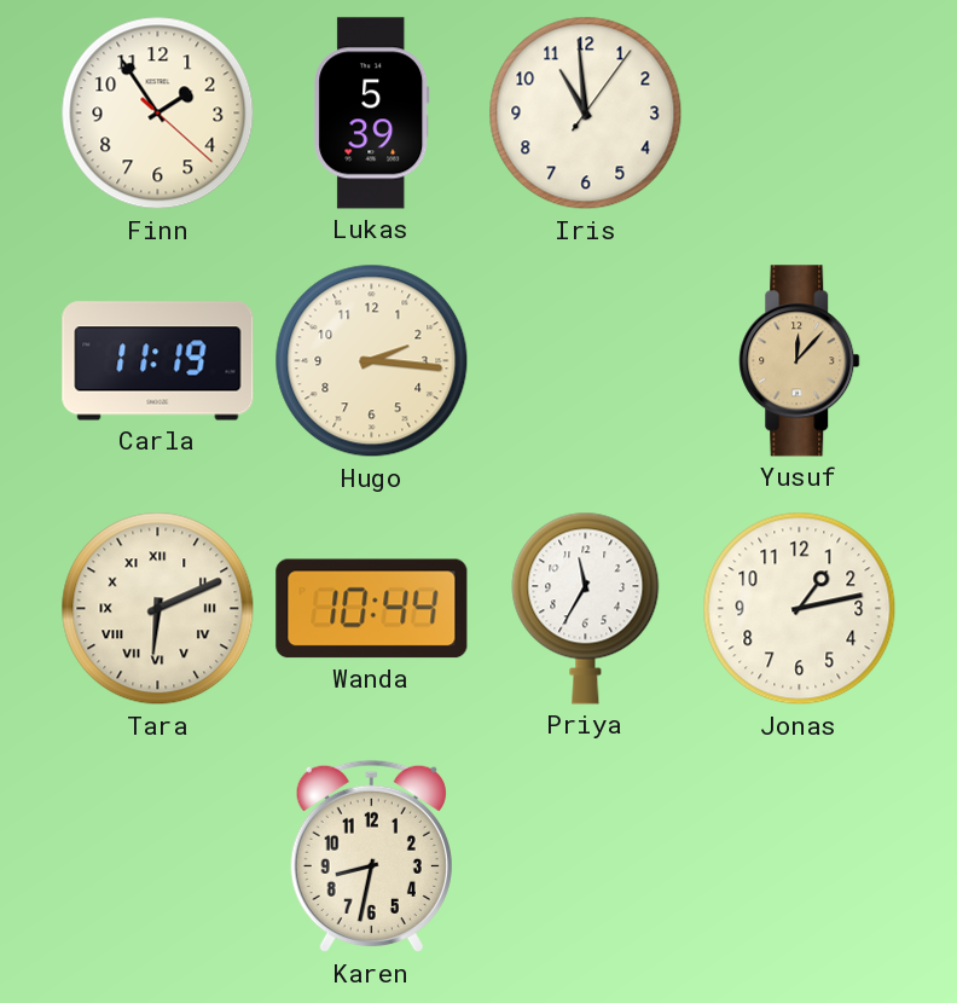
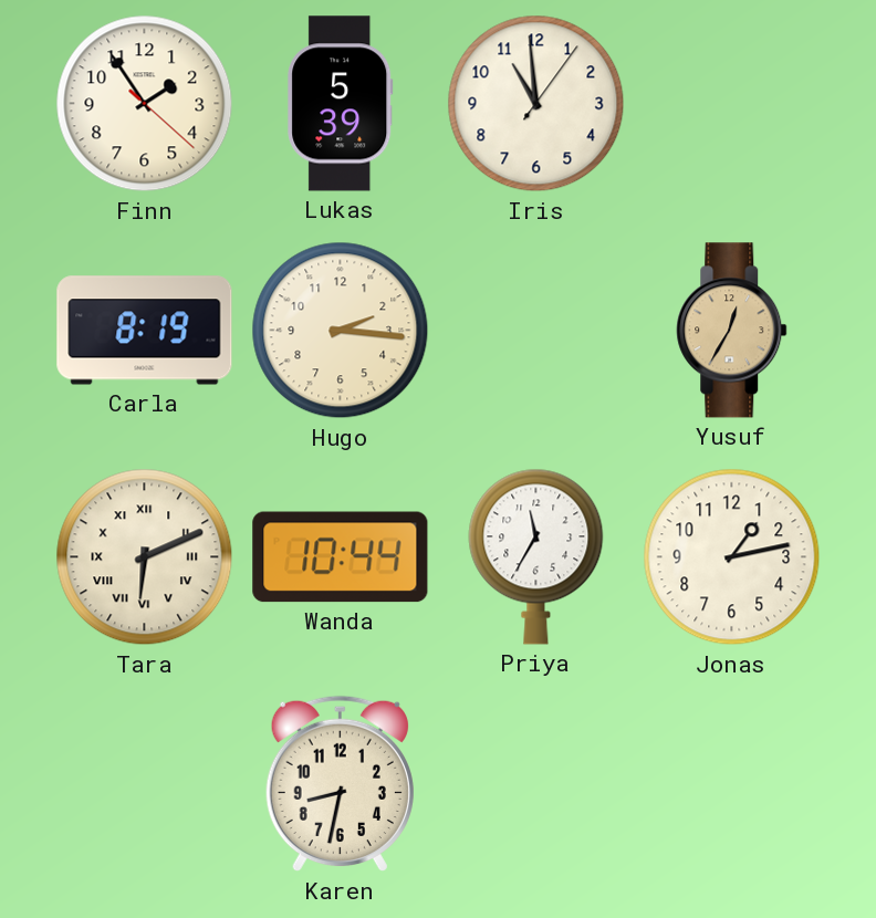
Carla: 11:19 -> 8:19
Yusuf: 12:07 -> 12:35
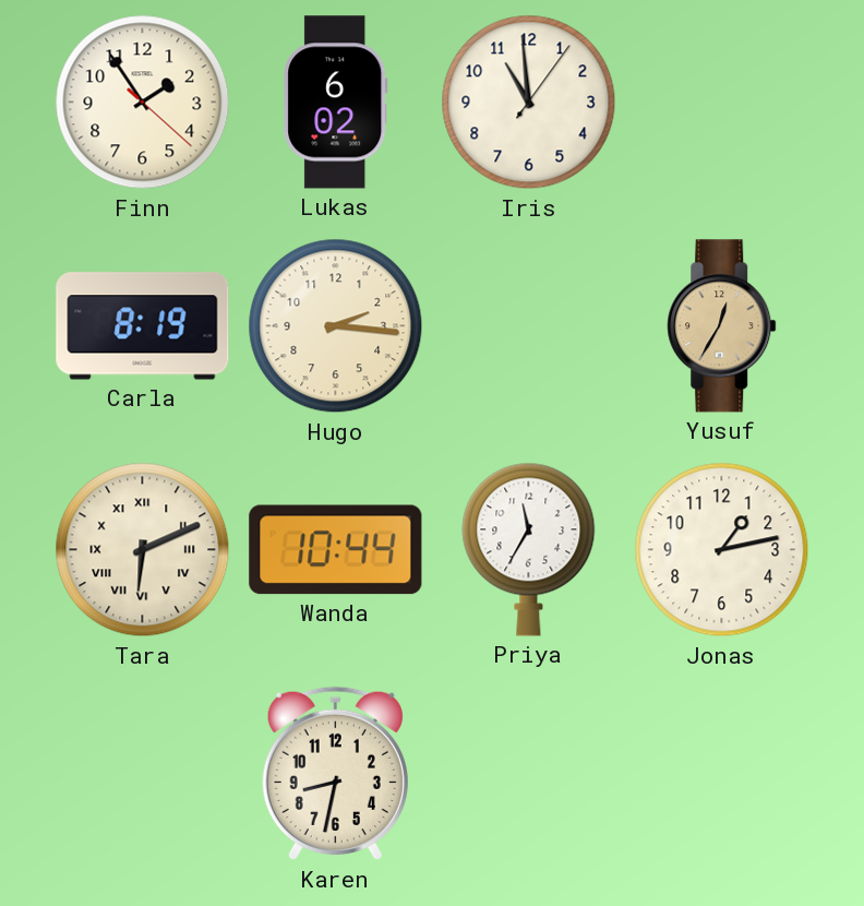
Lukas: 5:39 -> 6:02
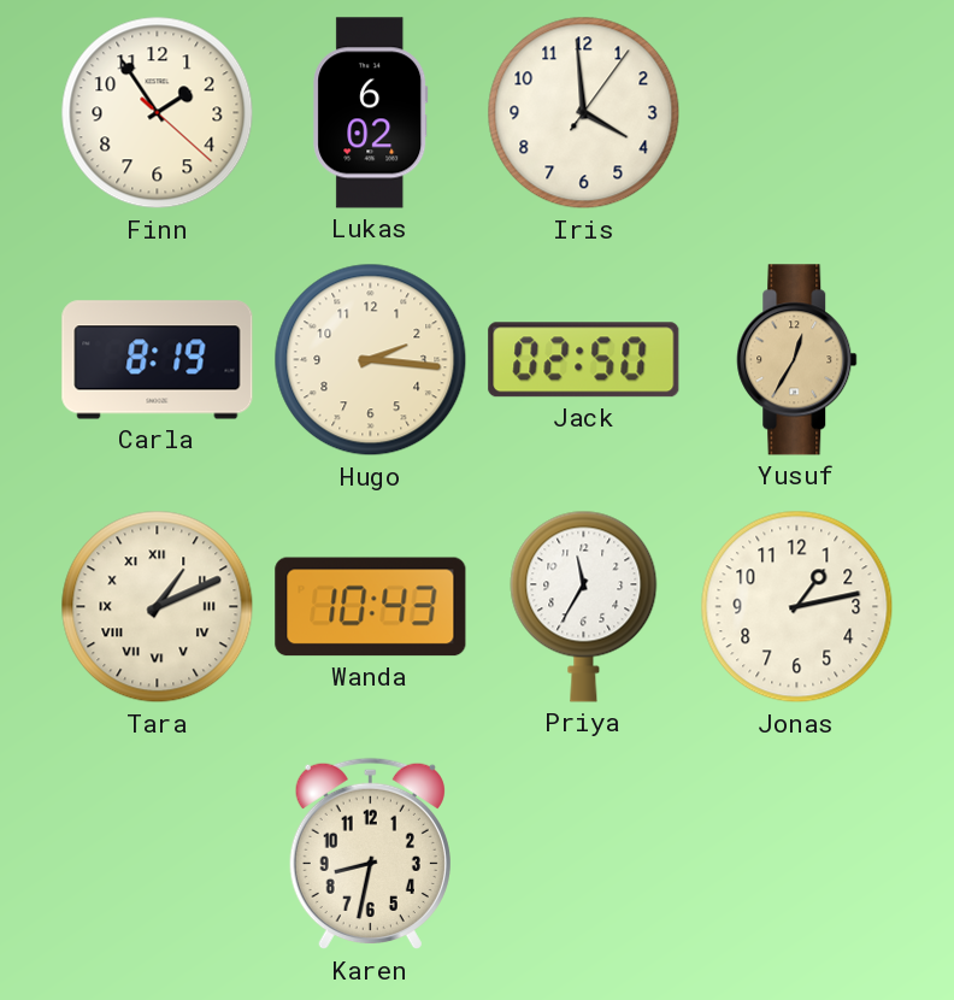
Iris: 10:59 -> 3:59
Jack: none -> 02:50
Tara: 6:11 -> 1:11
Wanda: 10:44 -> 10:43
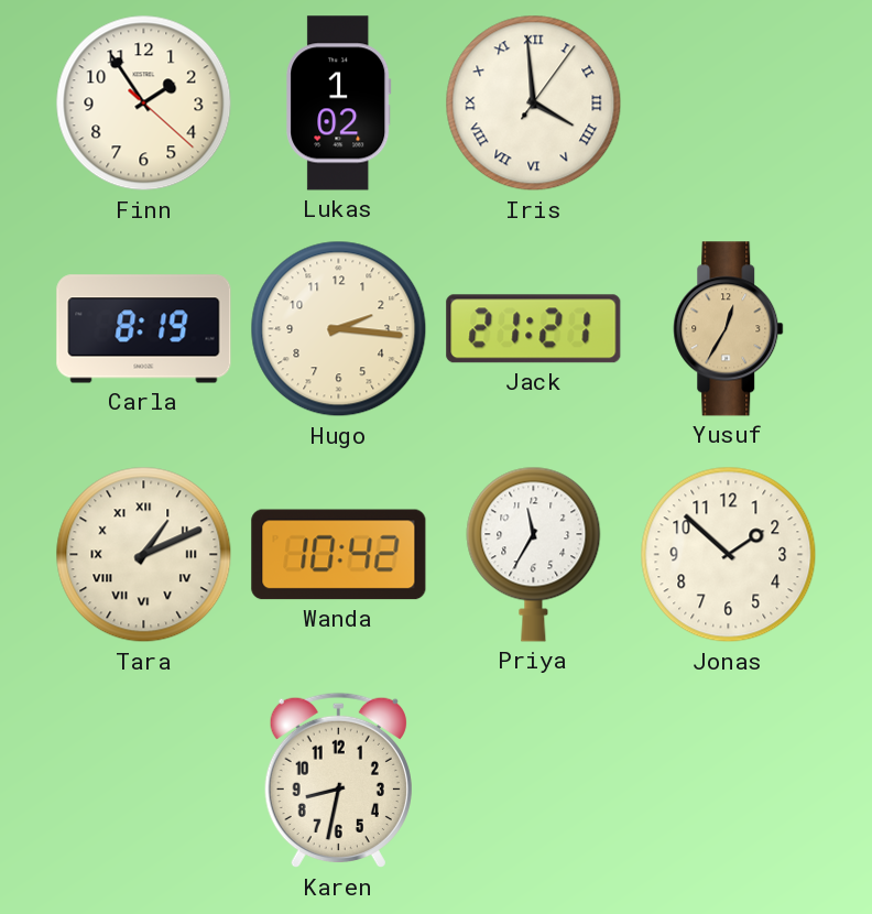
Lukas: 6:02 -> 1:02
Iris numerals: Arabic -> Roman
Jack: 02:50 -> 21:21
Wanda: 10:43 -> 10:42
Jonas: 1:13 -> 1:52
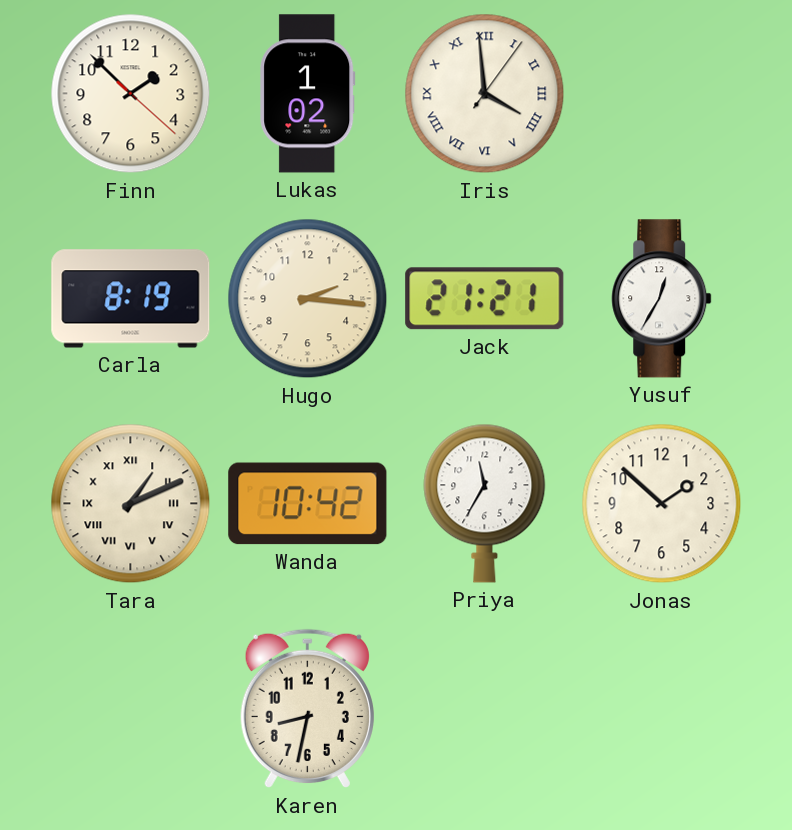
Finn: 1:54 -> 1:52
Yusuf dial: champagne -> white
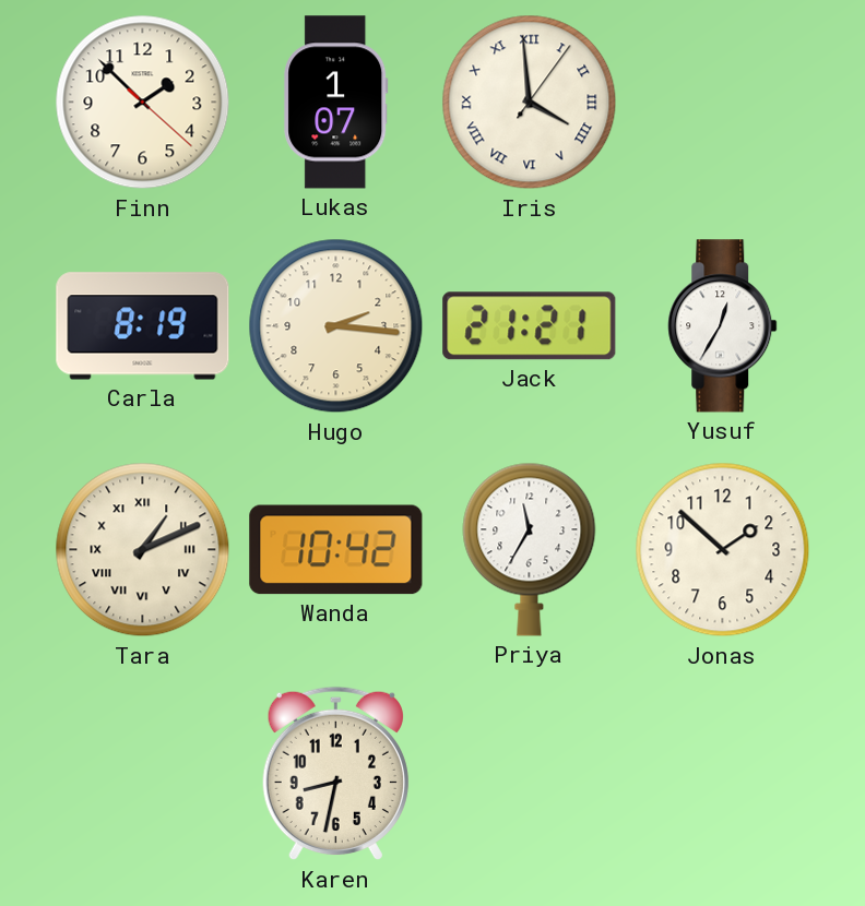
Lukas: 1:02 -> 1:07
